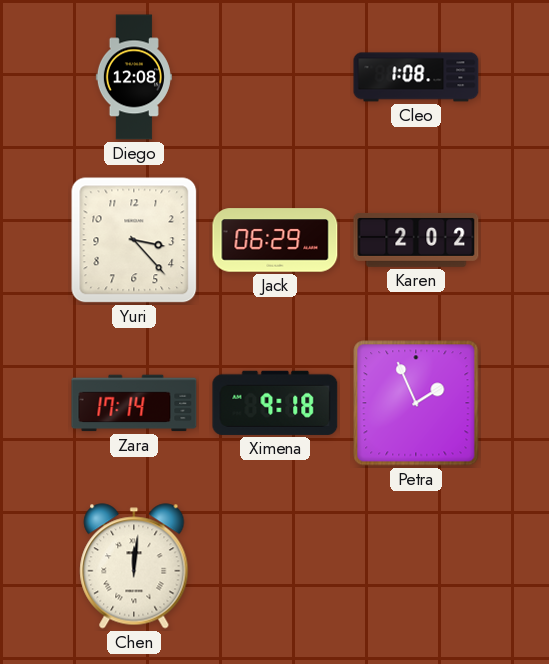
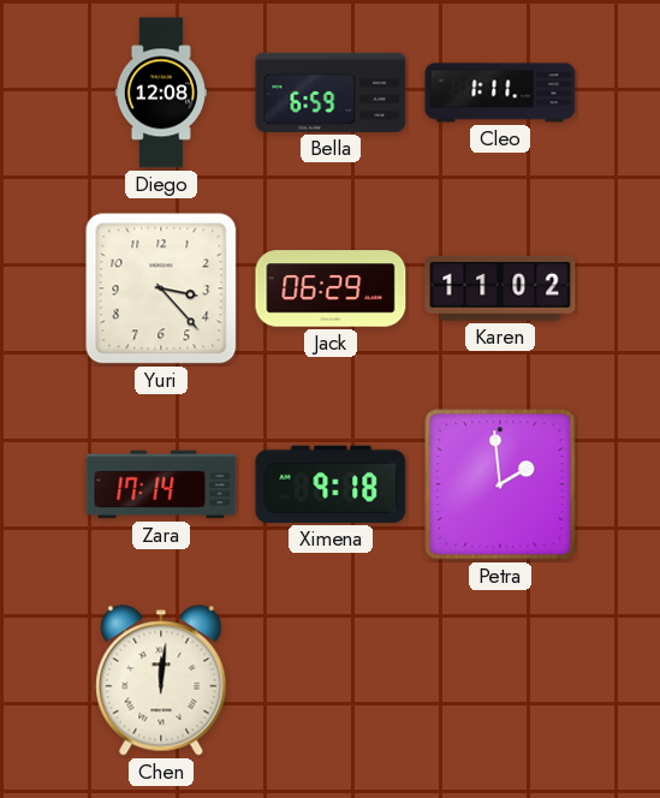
Bella: none -> 6:59
Cleo: 1:08 -> 1:11
Karen: 2:02 -> 11:02
Petra: 1:56 -> 1:59
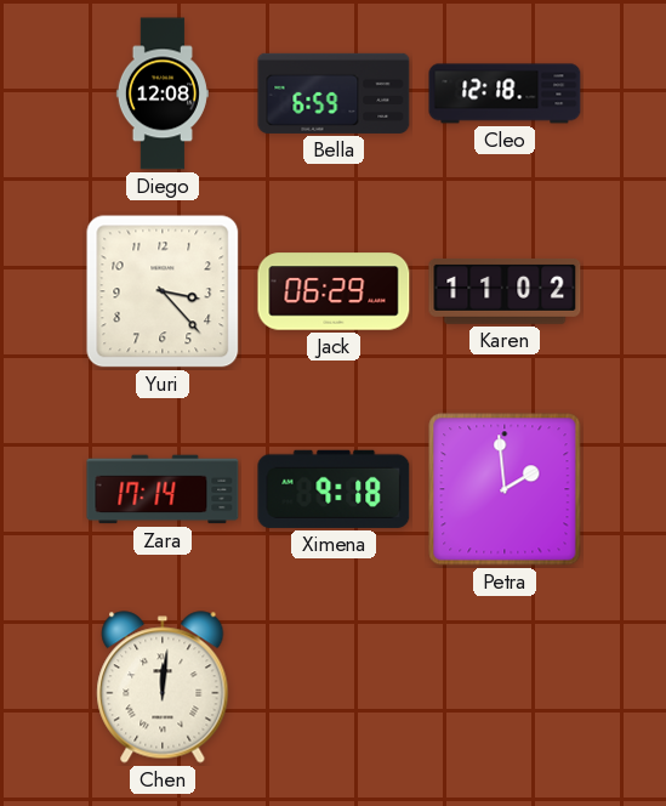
Cleo: 1:11 -> 12:18
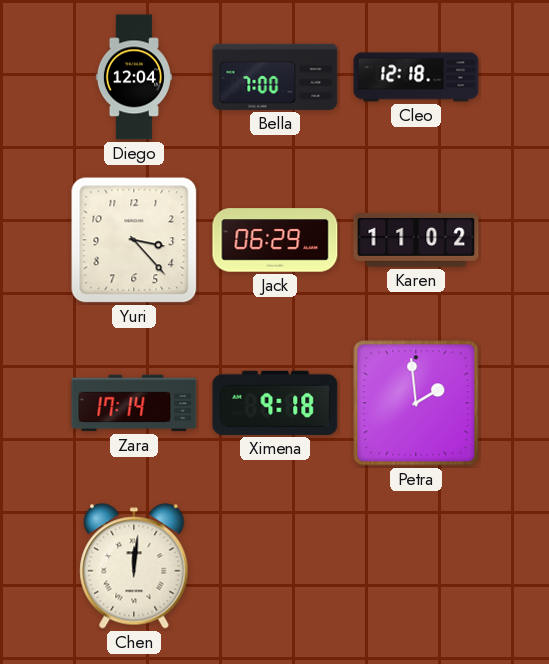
Diego: 12:08 -> 12:04
Bella: 6:59 -> 7:00
